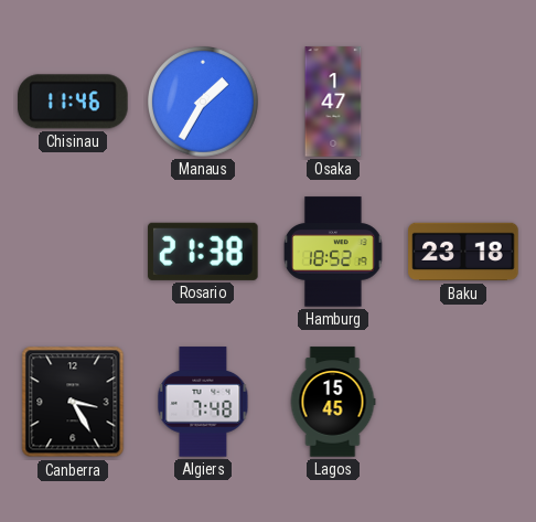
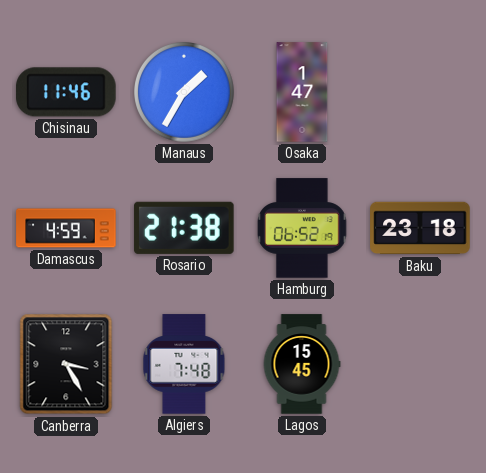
Damascus: none -> 4:59
Hamburg: 18:52 -> 06:52
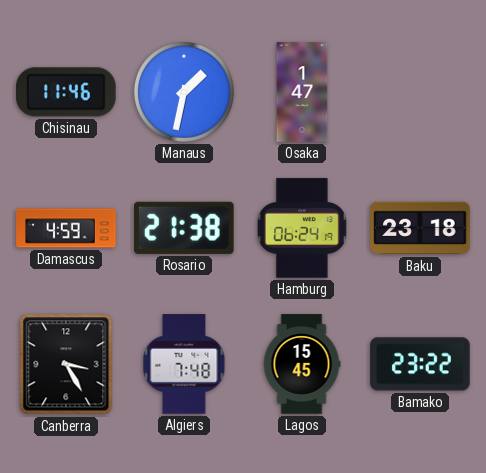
Manaus: 1:35 -> 1:32
Hamburg: 06:52 -> 06:24
Bamako: none -> 23:22
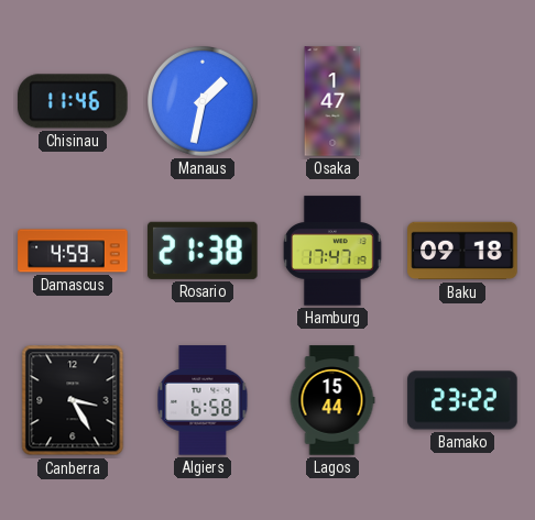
Hamburg: 06:24 -> 17:47
Baku: 23:18 -> 09:18
Algiers: 7:48 -> 6:58
Lagos: 15:45 -> 15:44
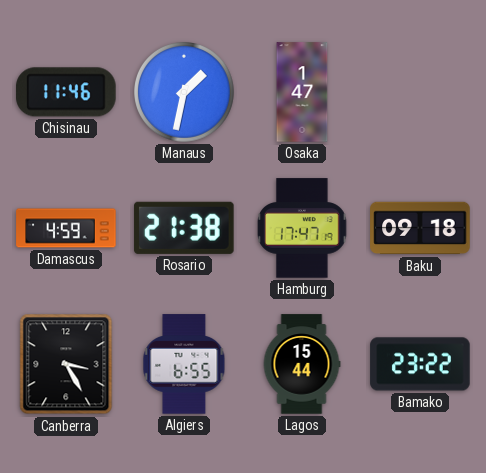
Algiers: 6:58 -> 6:55
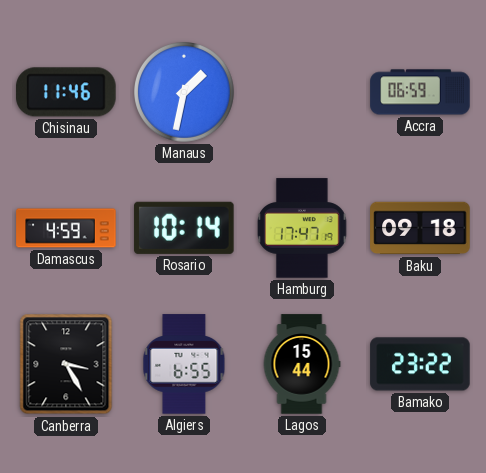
Osaka: 1:47 -> none
Accra: none -> 06:59
Rosario: 21:38 -> 10:14
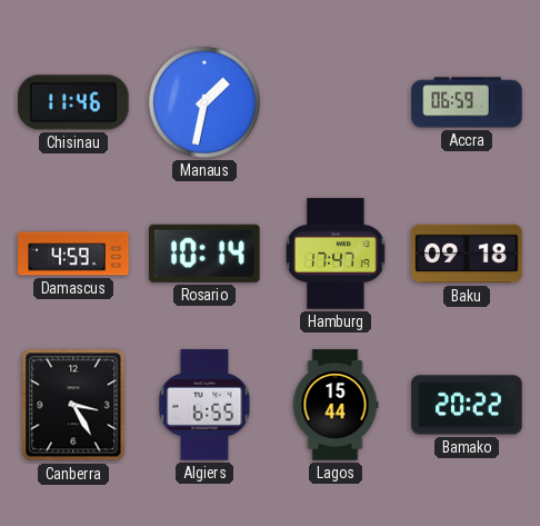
Bamako: 23:22 -> 20:22
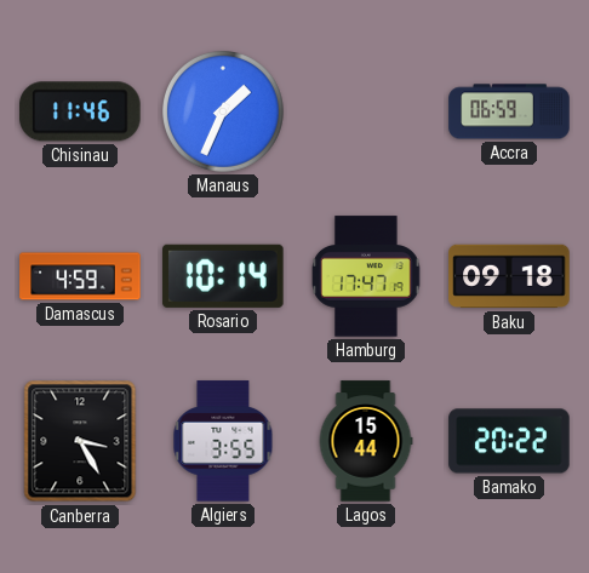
Manaus: 1:32 -> 1:34
Algiers: 6:55 -> 3:55
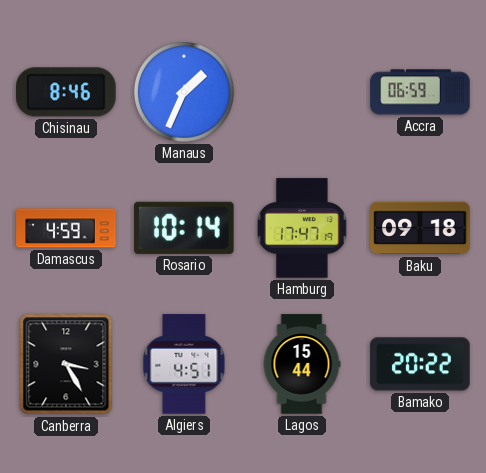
Chisinau: 11:46 -> 8:46
Algiers: 3:55 -> 4:51
